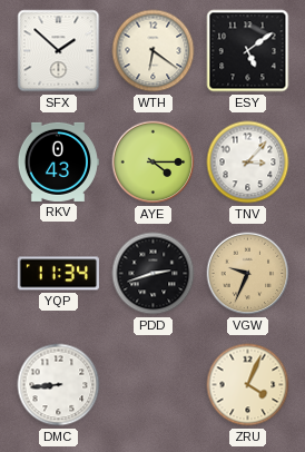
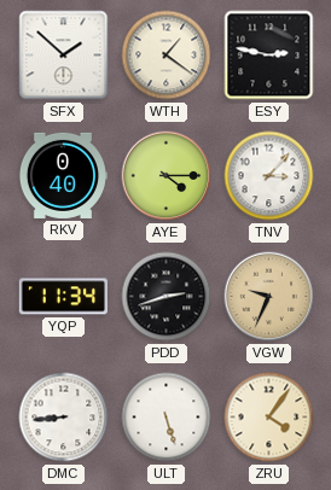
WTH: 6:21 -> 1:21
ESY: 5:09 -> 2:47
RKV: 0:43 -> 0:40
ULT: none -> 5:27
ZRU: 4:04 -> 4:06
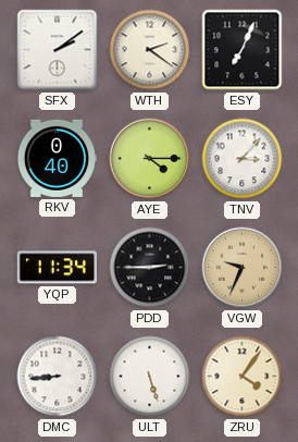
SFX: 1:52 -> 2:09
WTH: 1:21 -> 2:21
ESY: 2:47 -> 7:04
PDD: 2:42 -> 2:45
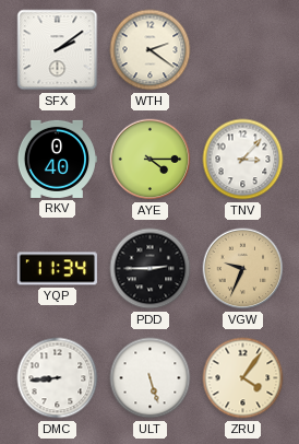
ESY: 7:04 -> none
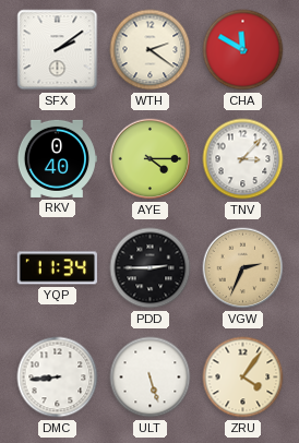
CHA: none -> 11:50
VGW: 9:34 -> 2:34
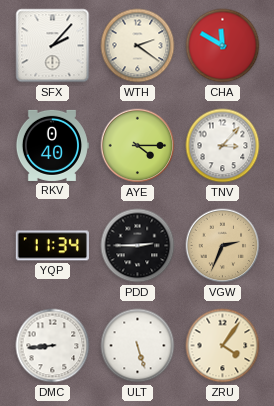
SFX: 2:09 -> 2:07
